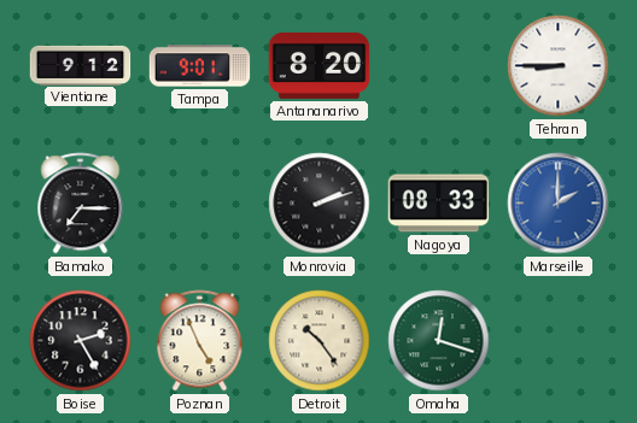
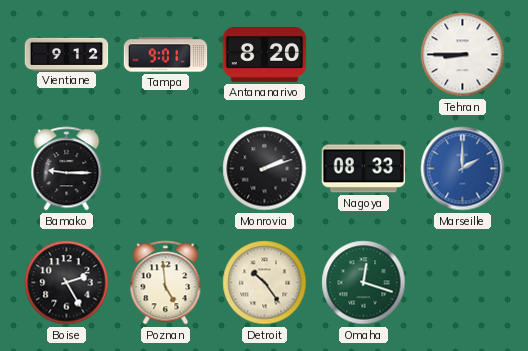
Bamako: 7:15 -> 9:15
Poznan: 4:56 -> 4:59
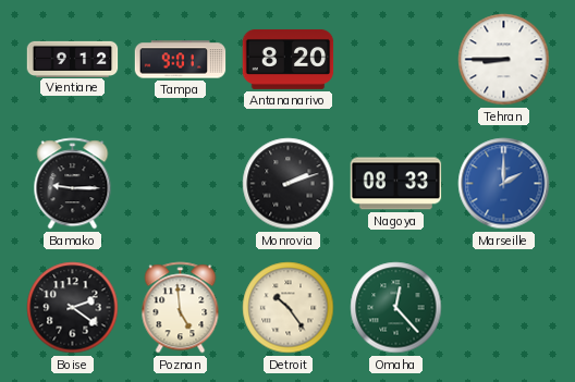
Boise: 2:25 -> 2:21
Omaha: 12:18 -> 12:23
